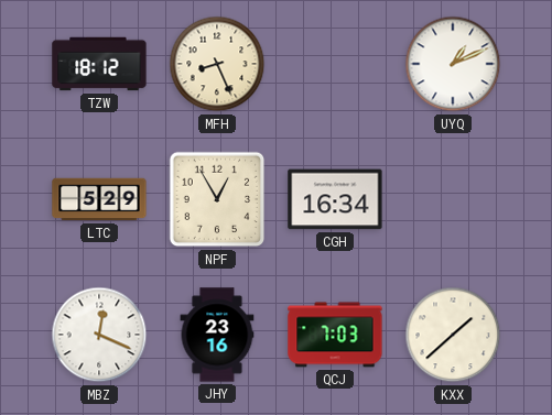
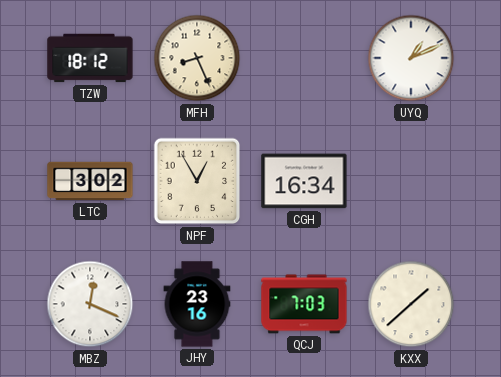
LTC: 5:29 -> 3:02
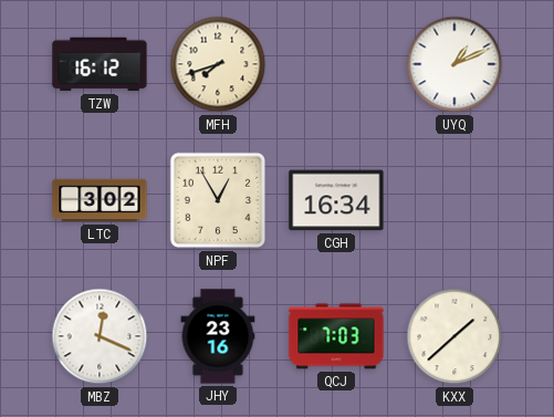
TZW: 18:12 -> 16:12
MFH: 8:26 -> 7:42
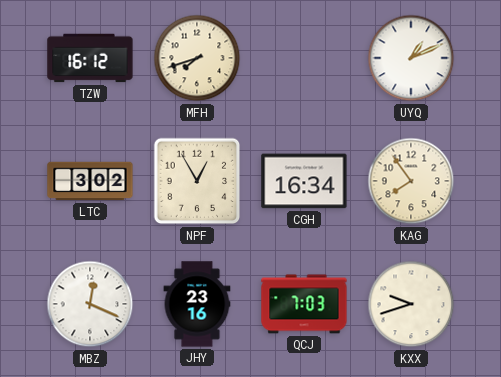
KAG: none -> 7:54
KXX: 1:38 -> 9:42
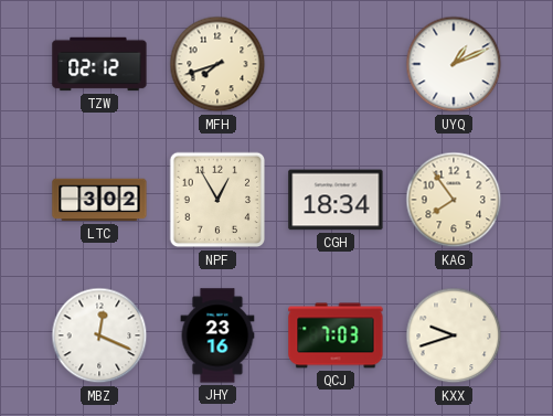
TZW: 16:12 -> 02:12
CGH: 16:34 -> 18:34
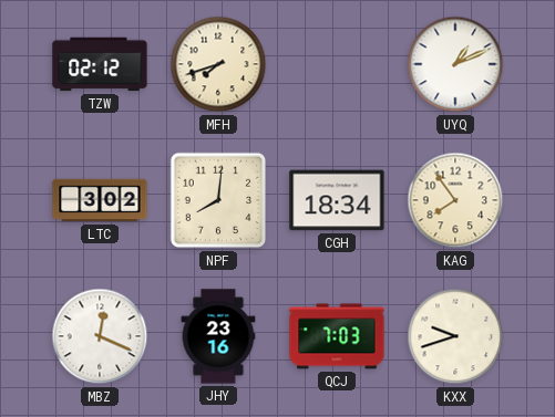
NPF: 12:55 -> 8:01
